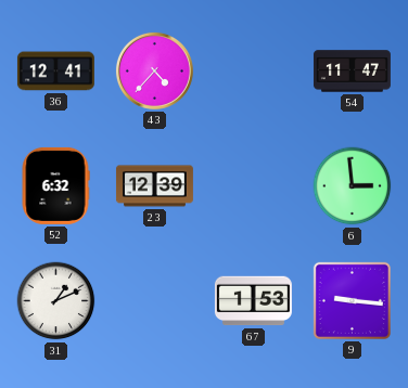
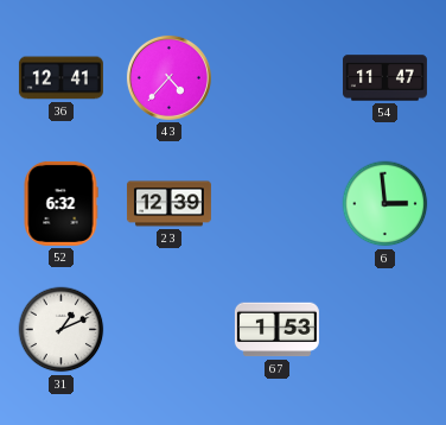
9: 9:16 -> none
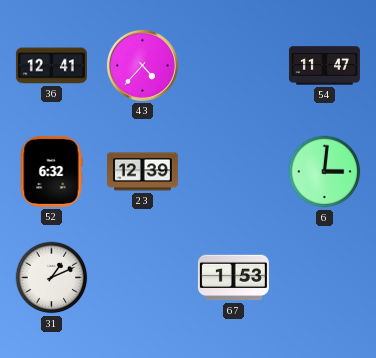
6: 2:59 -> 3:01
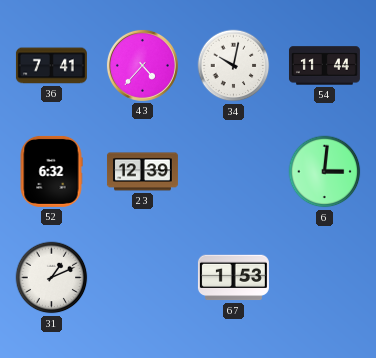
36: 12:41 -> 7:41
34: none -> 10:02
54: 11:47 -> 11:44
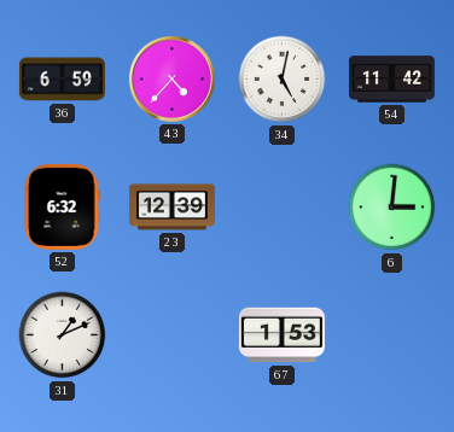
36: 7:41 -> 6:59
34: 10:02 -> 5:02
54: 11:44 -> 11:42
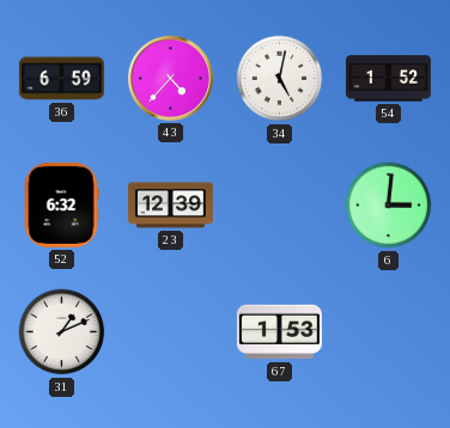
54: 11:42 -> 1:52
